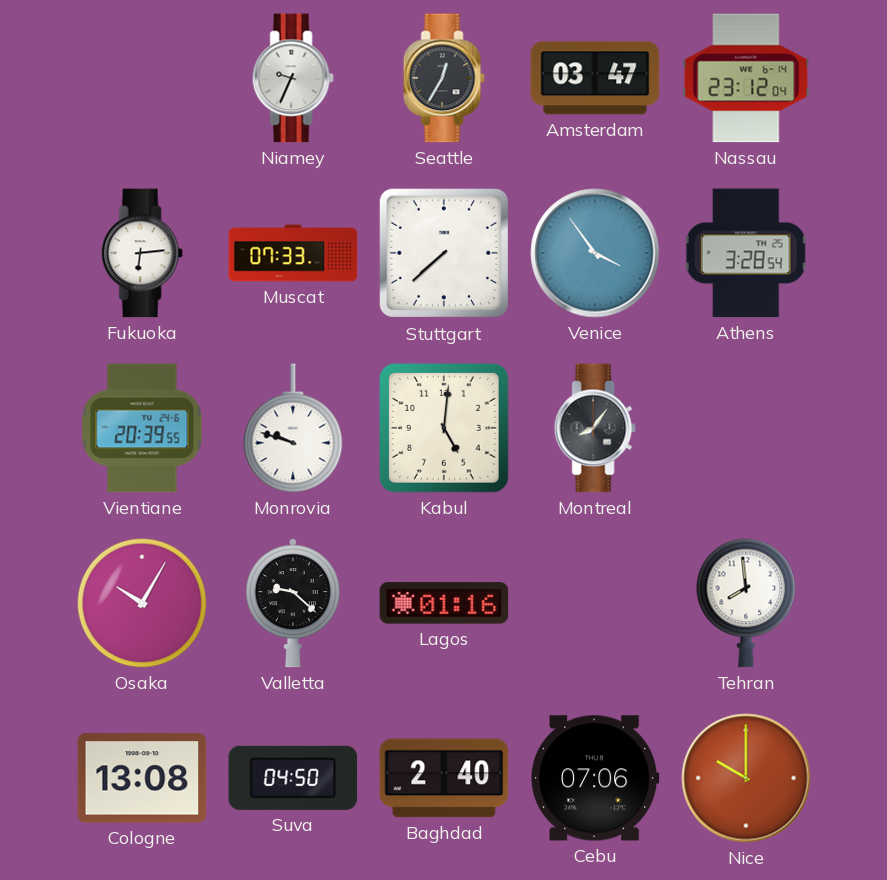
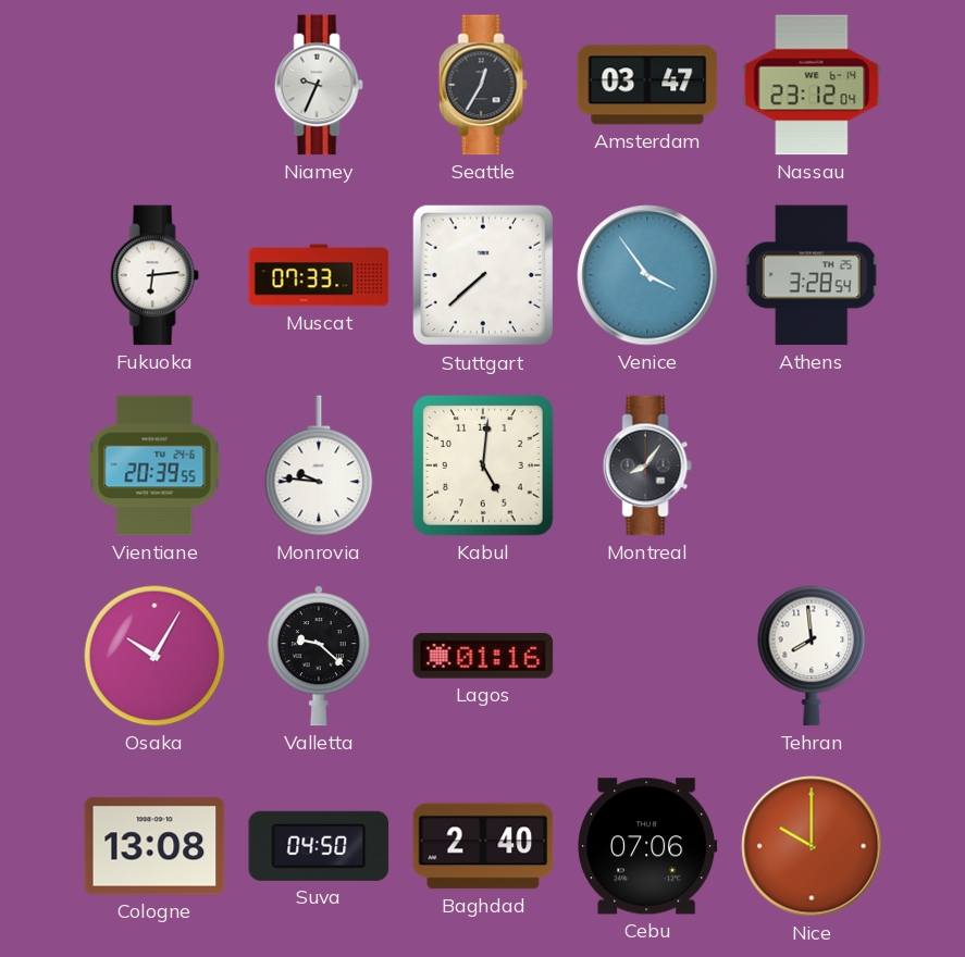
Monrovia: 9:48 -> 9:46
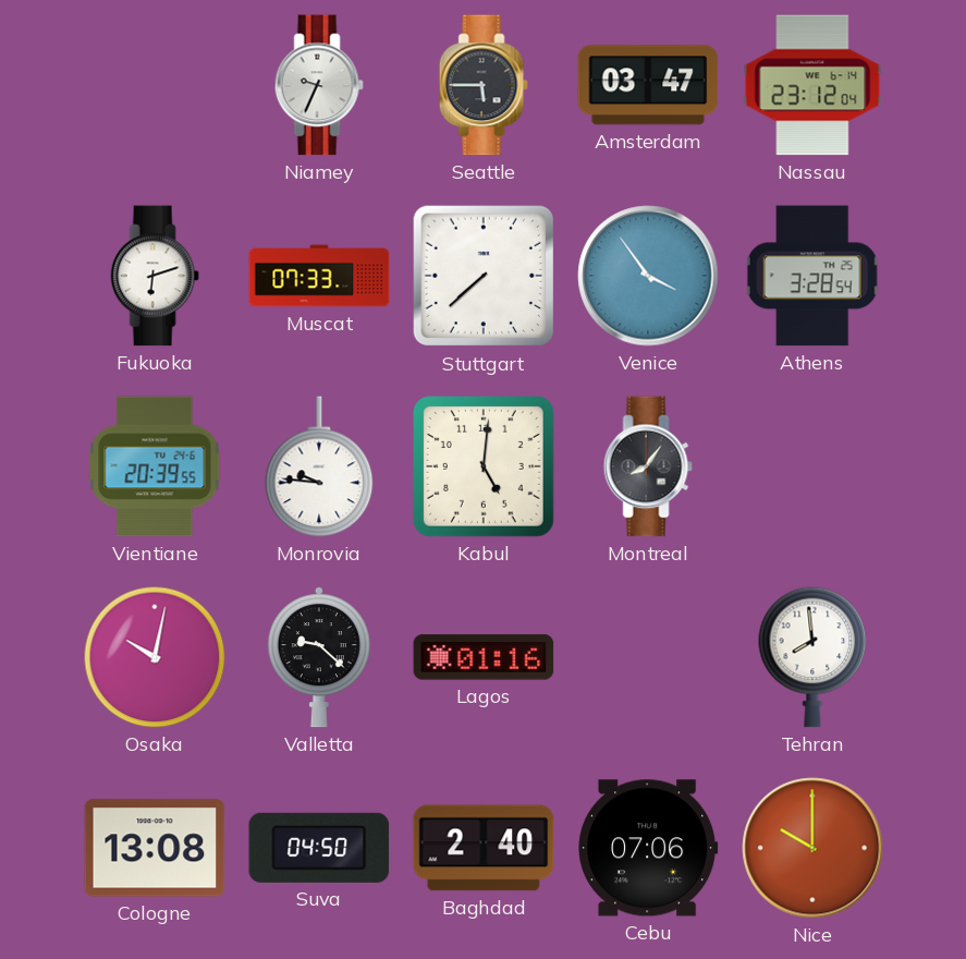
Seattle: 12:35 -> 5:45
Fukuoka: 6:14 -> 6:12
Osaka: 10:05 -> 10:02
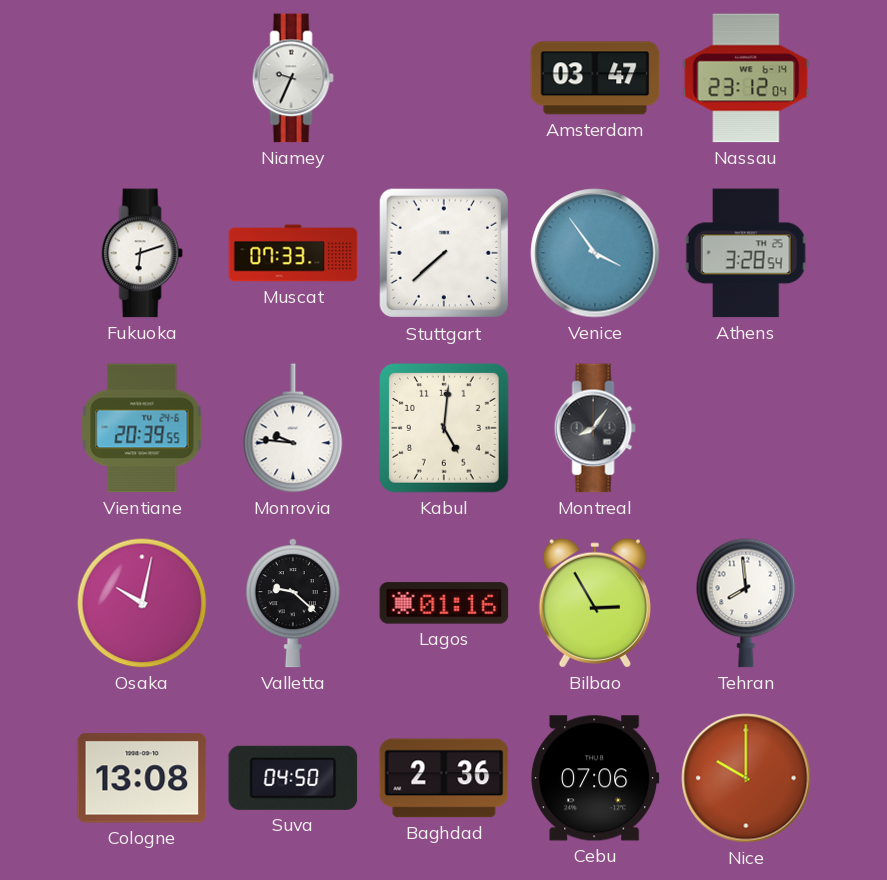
Seattle: 5:45 -> none
Bilbao: none -> 2:55
Baghdad: 2:40 -> 2:36
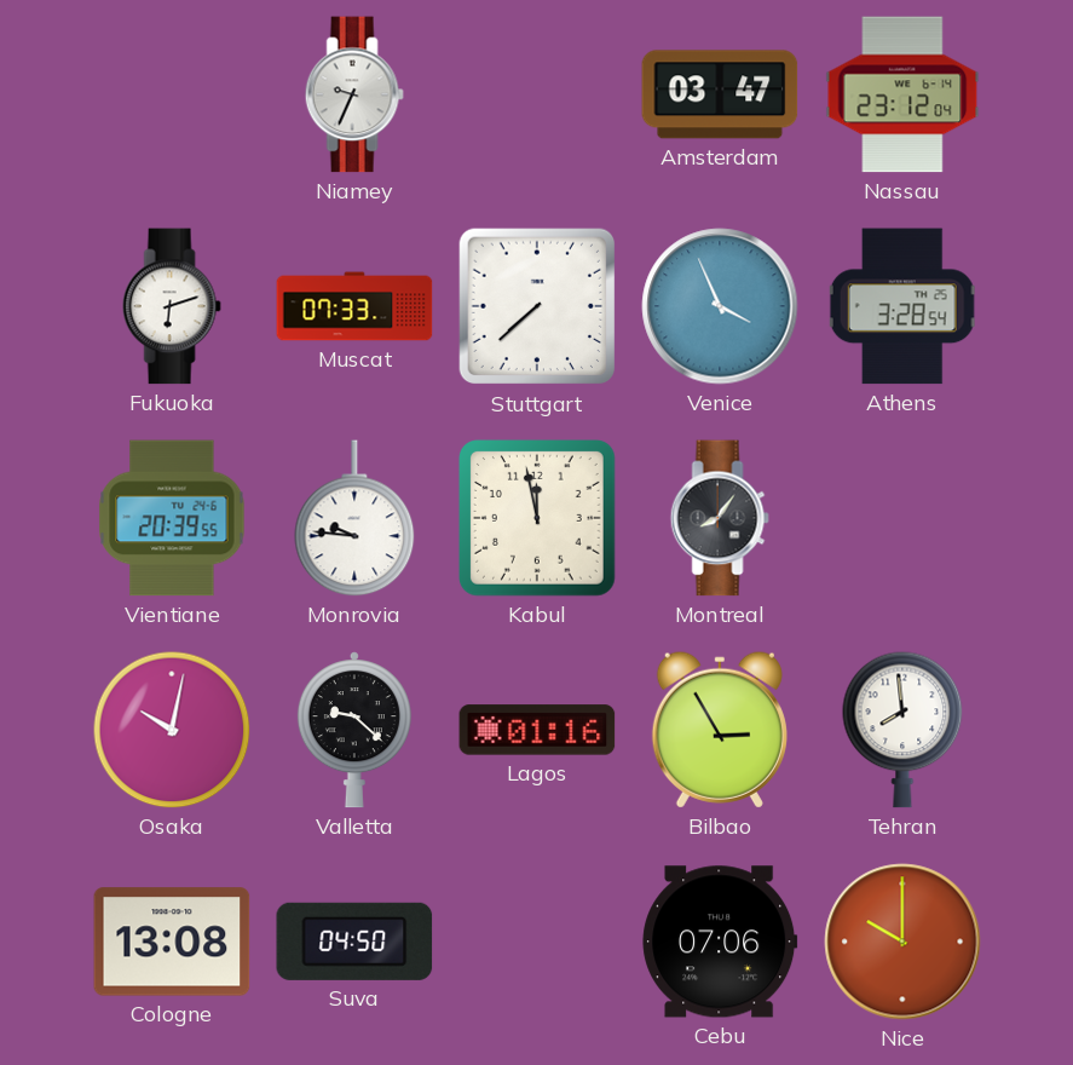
Venice: 3:54 -> 3:56
Kabul: 5:01 -> 11:58
Baghdad: 2:36 -> none
